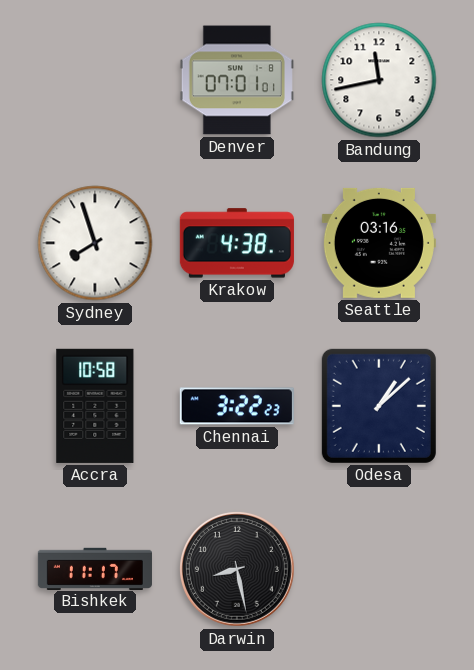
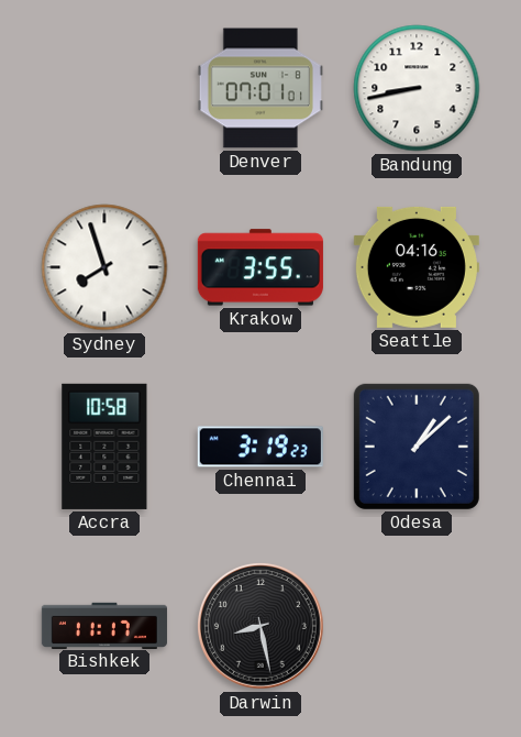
Bandung: 11:43 -> 8:43
Krakow: 4:38 -> 3:55
Seattle: 03:16 -> 04:16
Chennai: 3:22 -> 3:19
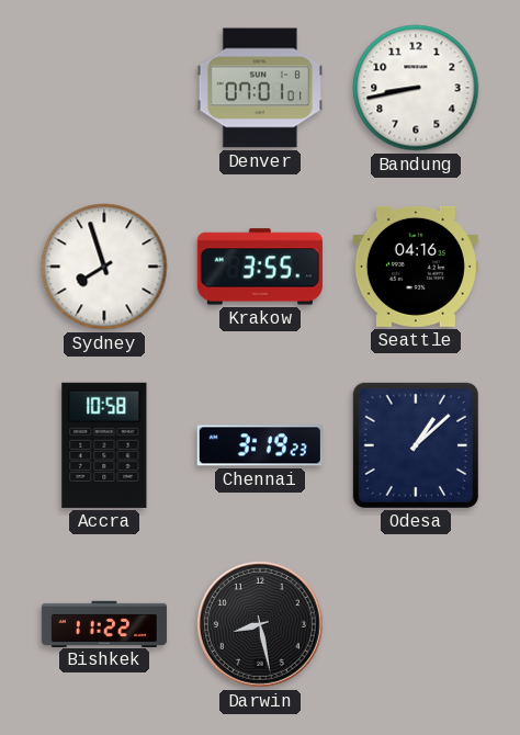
Bishkek: 11:17 -> 11:22
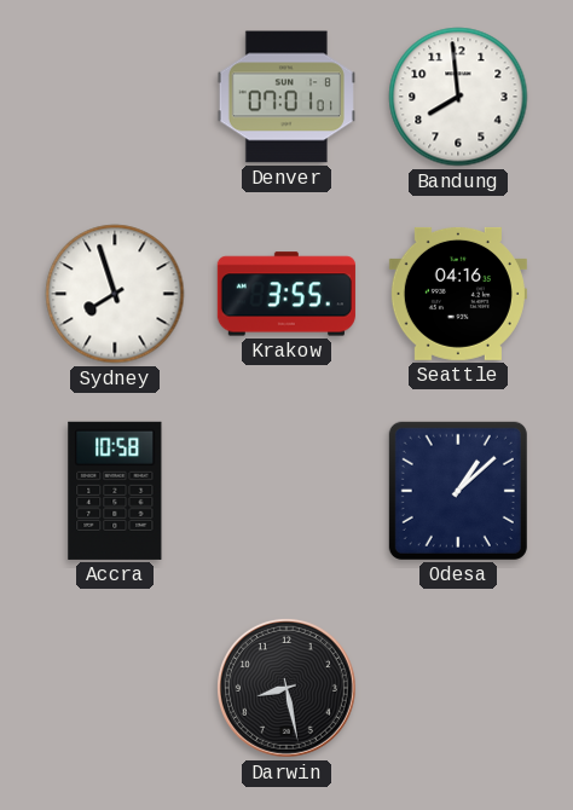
Bandung: 8:43 -> 7:59
Chennai: 3:19 -> none
Bishkek: 11:22 -> none
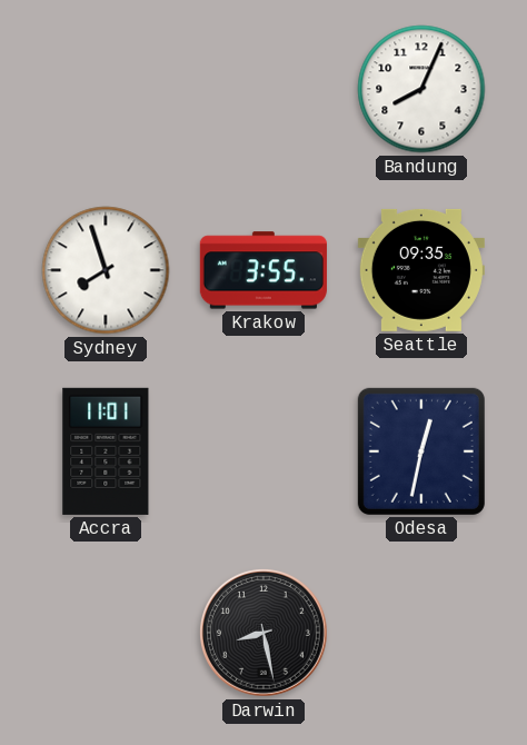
Denver: 07:01 -> none
Bandung: 7:59 -> 8:04
Seattle: 04:16 -> 09:35
Accra: 10:58 -> 11:01
Odesa: 1:08 -> 12:32
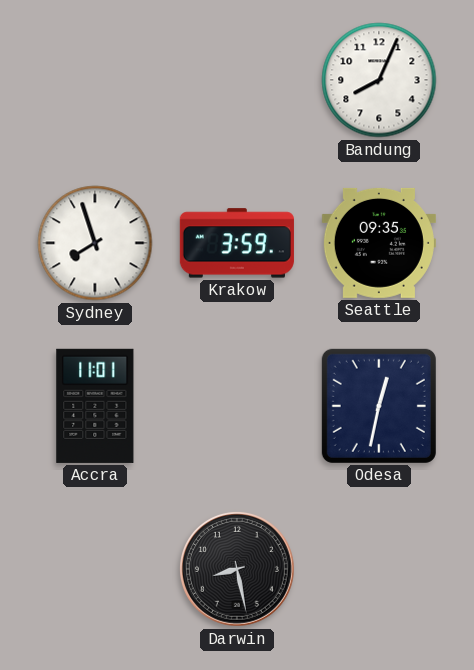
Krakow: 3:55 -> 3:59
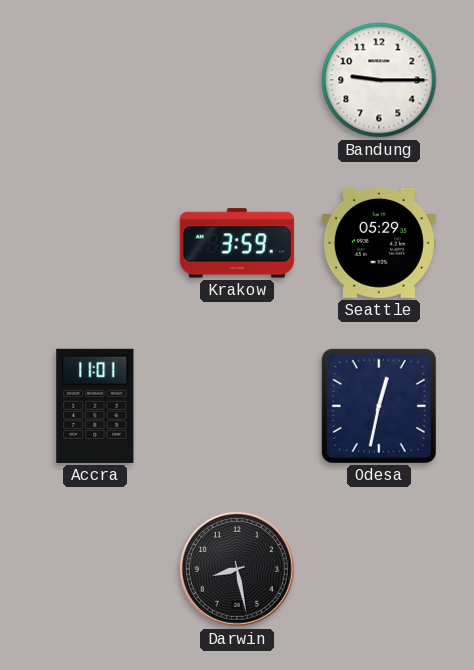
Bandung: 8:04 -> 9:15
Sydney: 7:57 -> none
Seattle: 09:35 -> 05:29
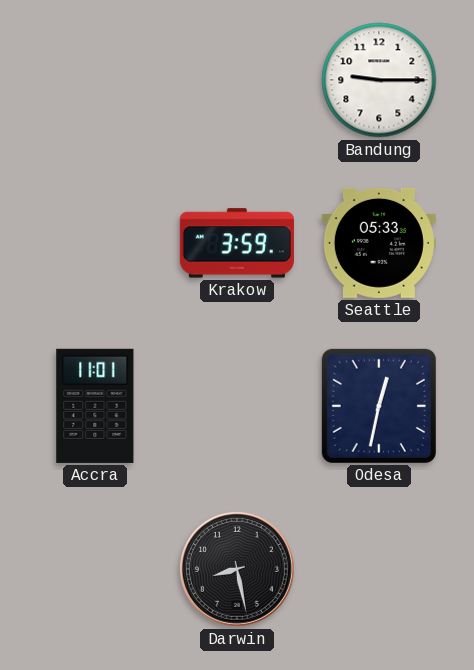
Seattle: 05:29 -> 05:33
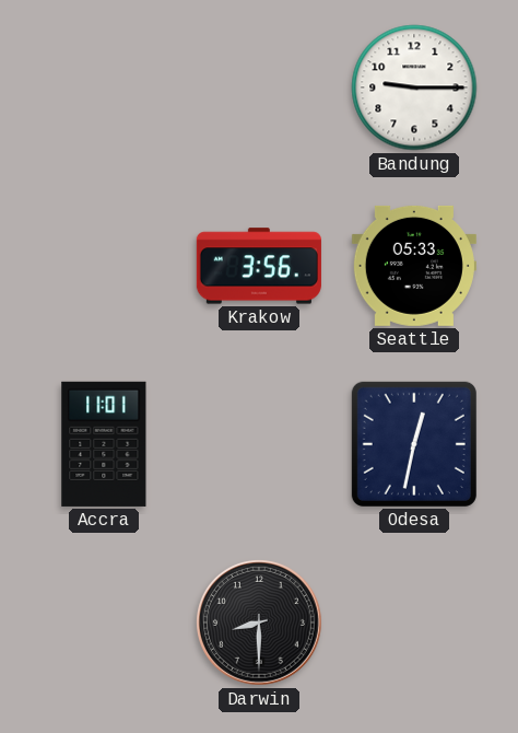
Krakow: 3:59 -> 3:56
Darwin: 8:28 -> 8:30
